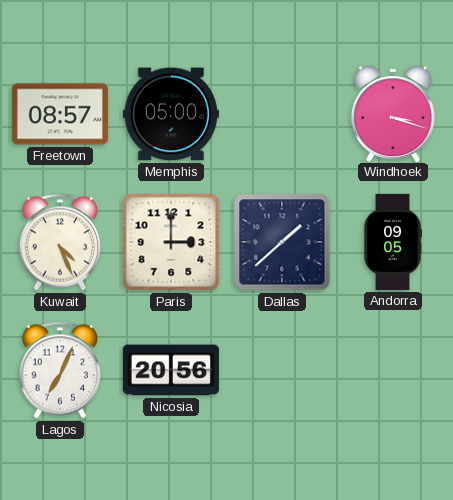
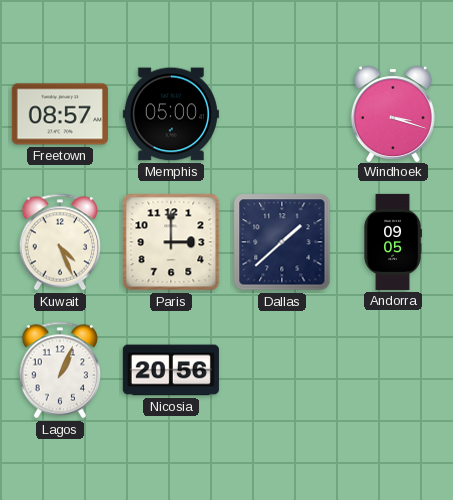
Lagos: 7:04 -> 1:04
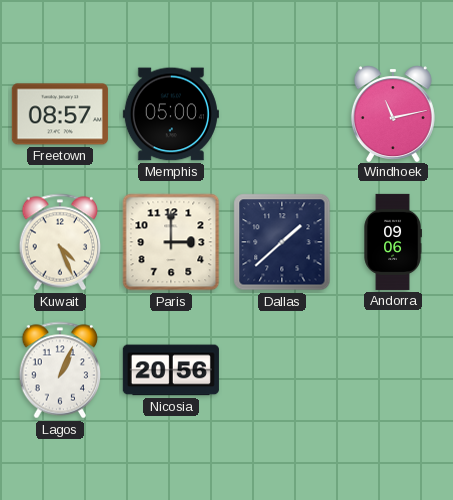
Windhoek: 3:18 -> 11:13
Andorra: 09:05 -> 09:06
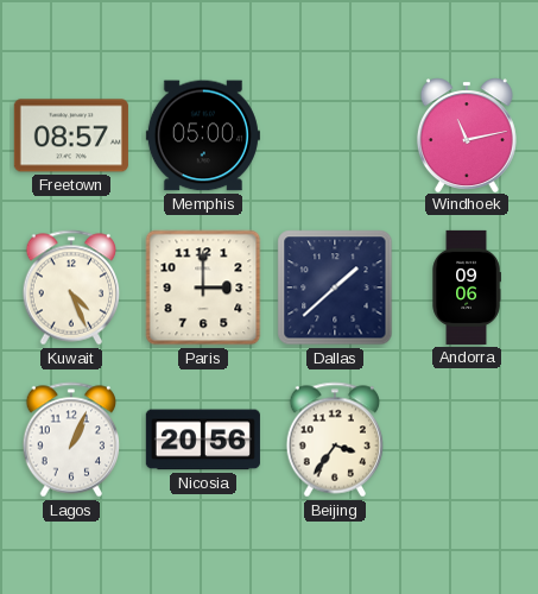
Beijing: none -> 3:36
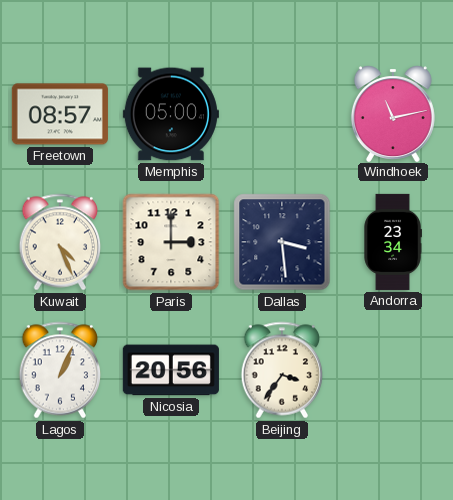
Dallas: 1:38 -> 3:29
Andorra: 09:06 -> 23:34
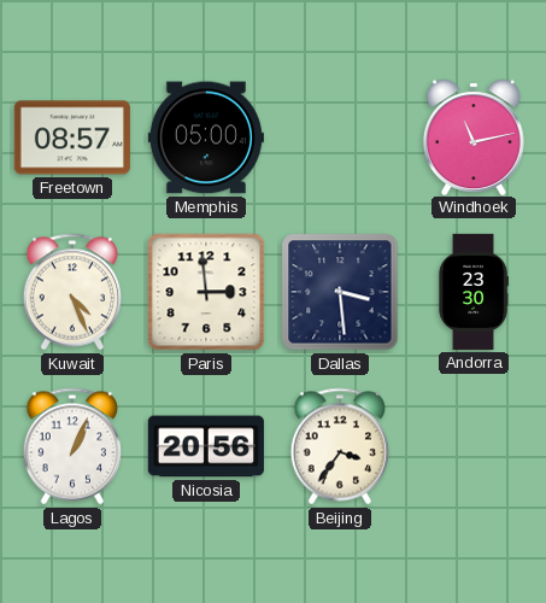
Paris: 3:00 -> 2:59
Andorra: 23:34 -> 23:30
